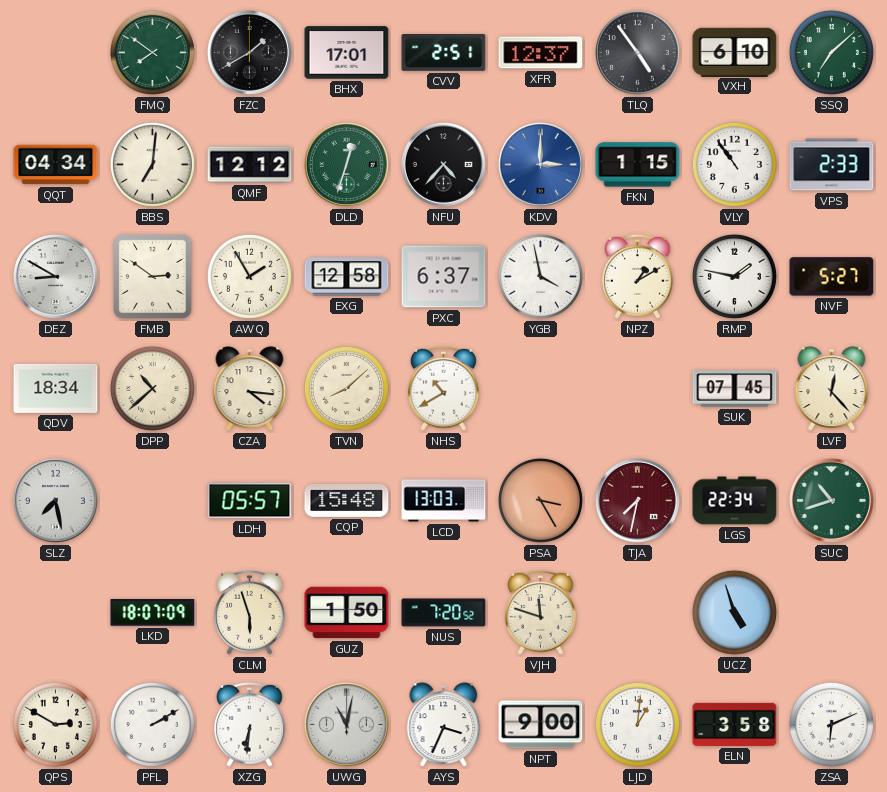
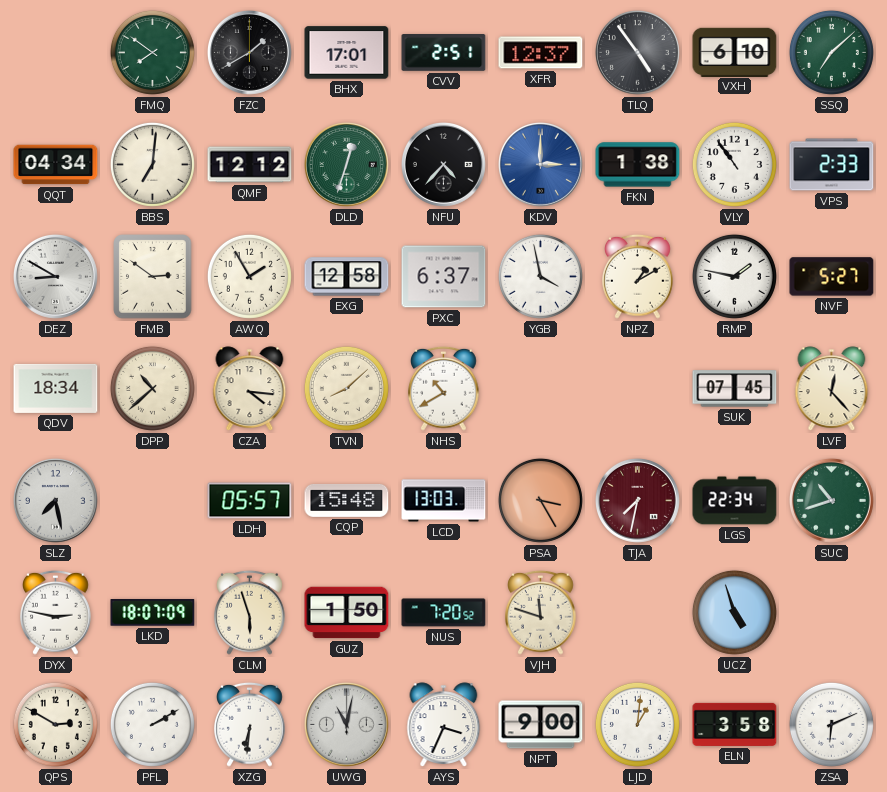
FKN: 1:15 -> 1:38
DYX: none -> 2:47
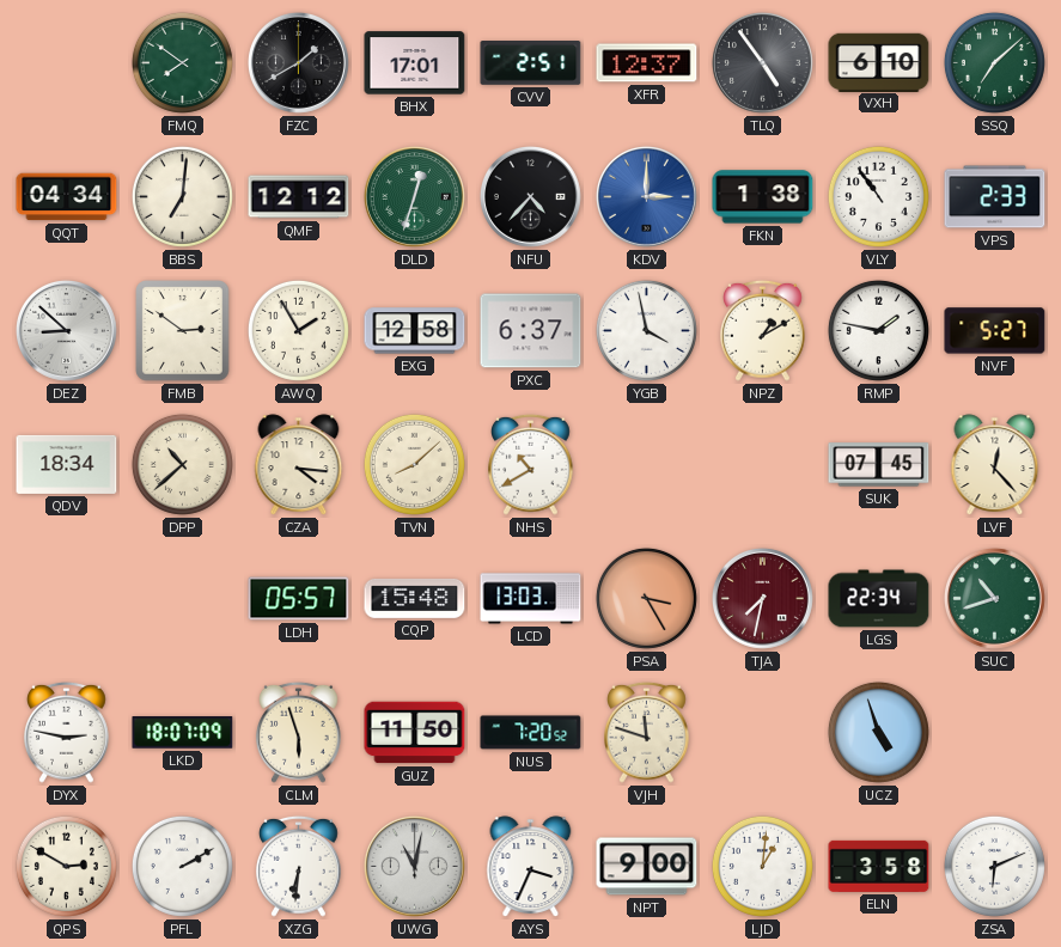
DEZ: 8:50 -> 8:52
SLZ: 7:28 -> none
GUZ: 1:50 -> 11:50
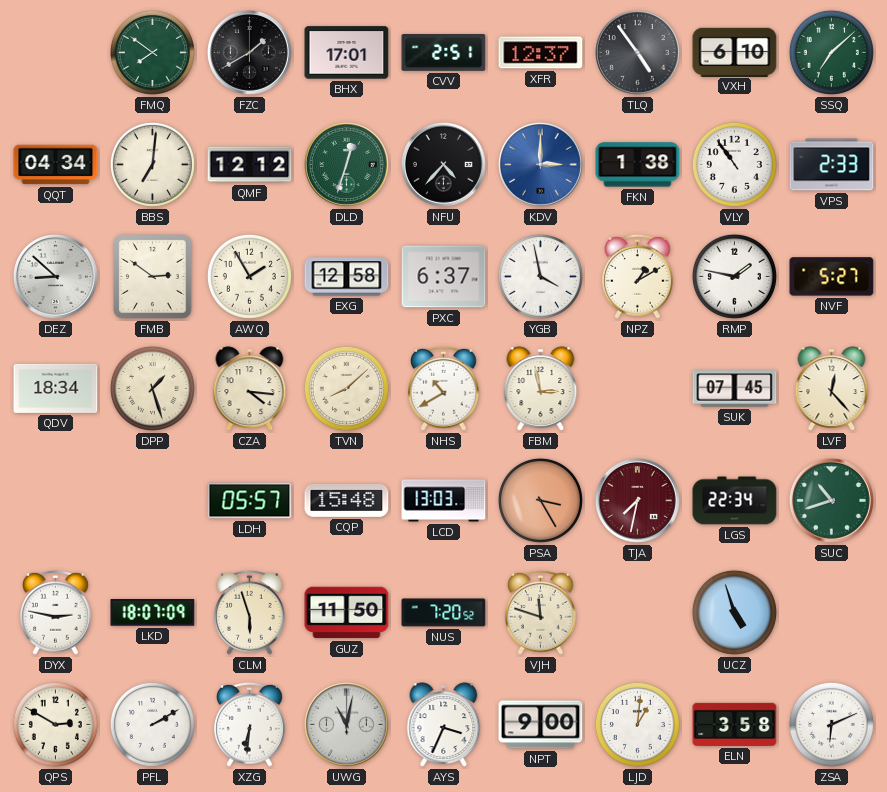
DPP: 10:38 -> 1:27
FBM: none -> 2:58
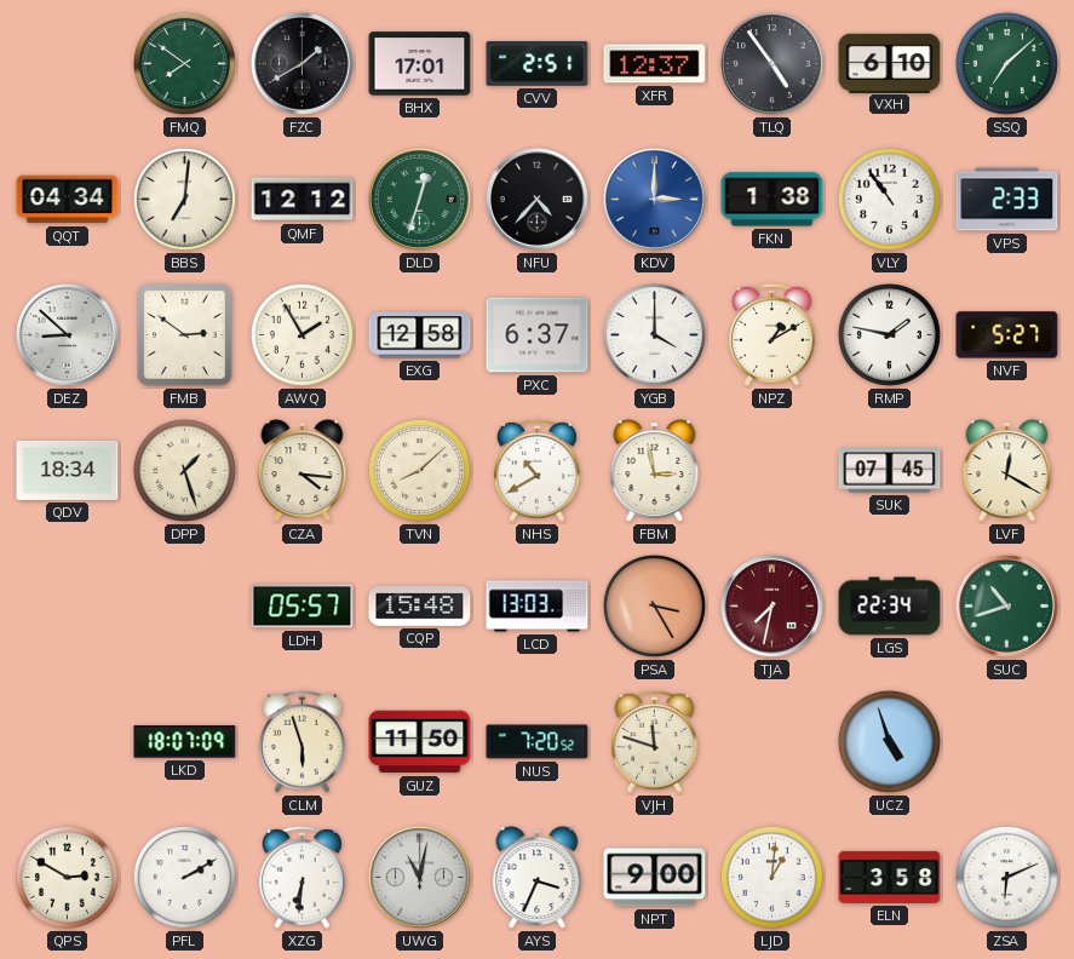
YGB: 3:58 -> 4:00
LVF: 12:23 -> 12:20
DYX: 2:47 -> none
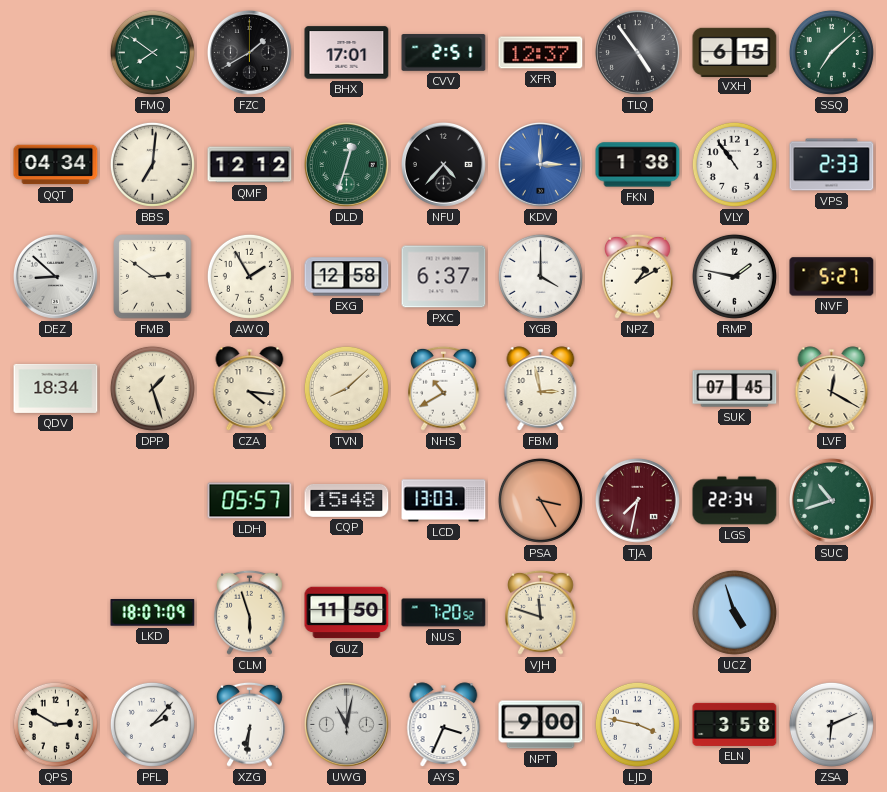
VXH: 6:10 -> 6:15
PFL: 2:10 -> 2:07
LJD: 1:01 -> 3:47
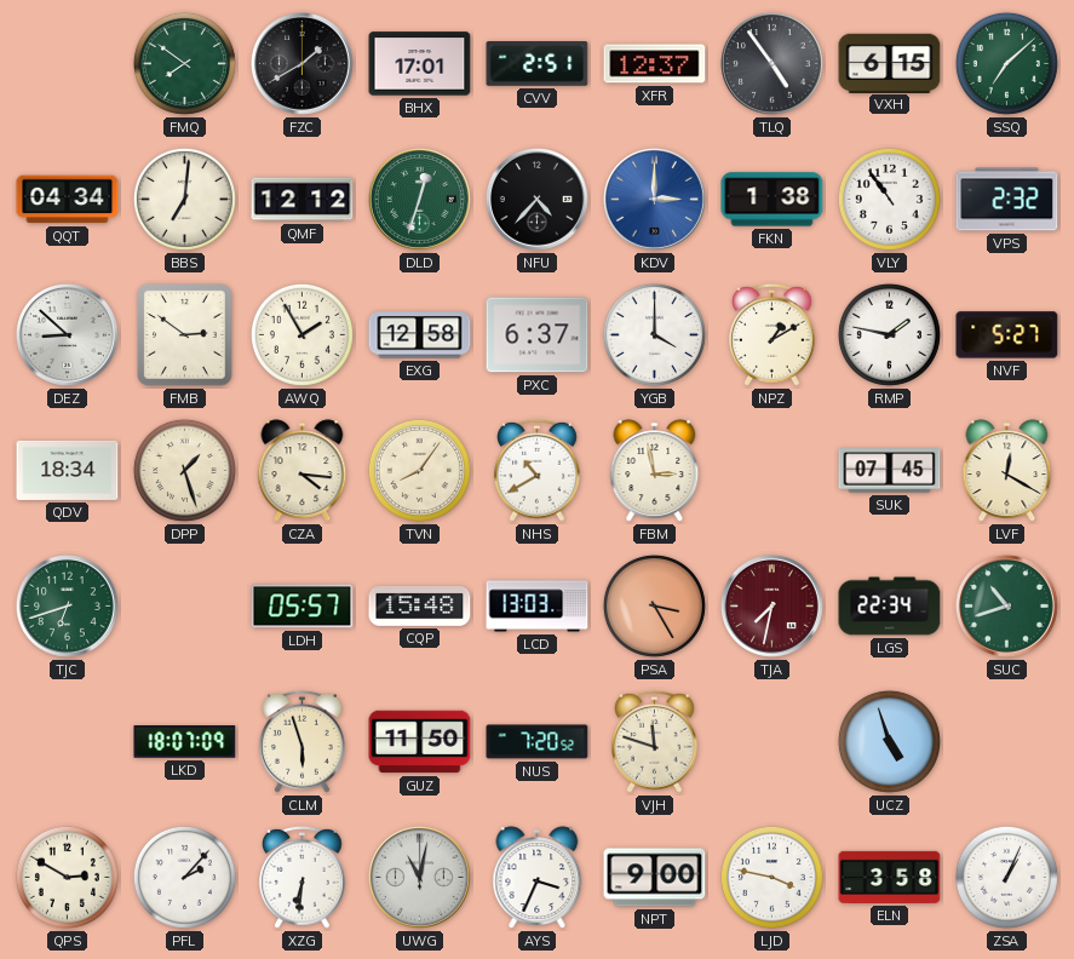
VPS: 2:33 -> 2:32
TVN: 8:08 -> 8:06
TJC: none -> 6:42
ZSA: 6:11 -> 1:04
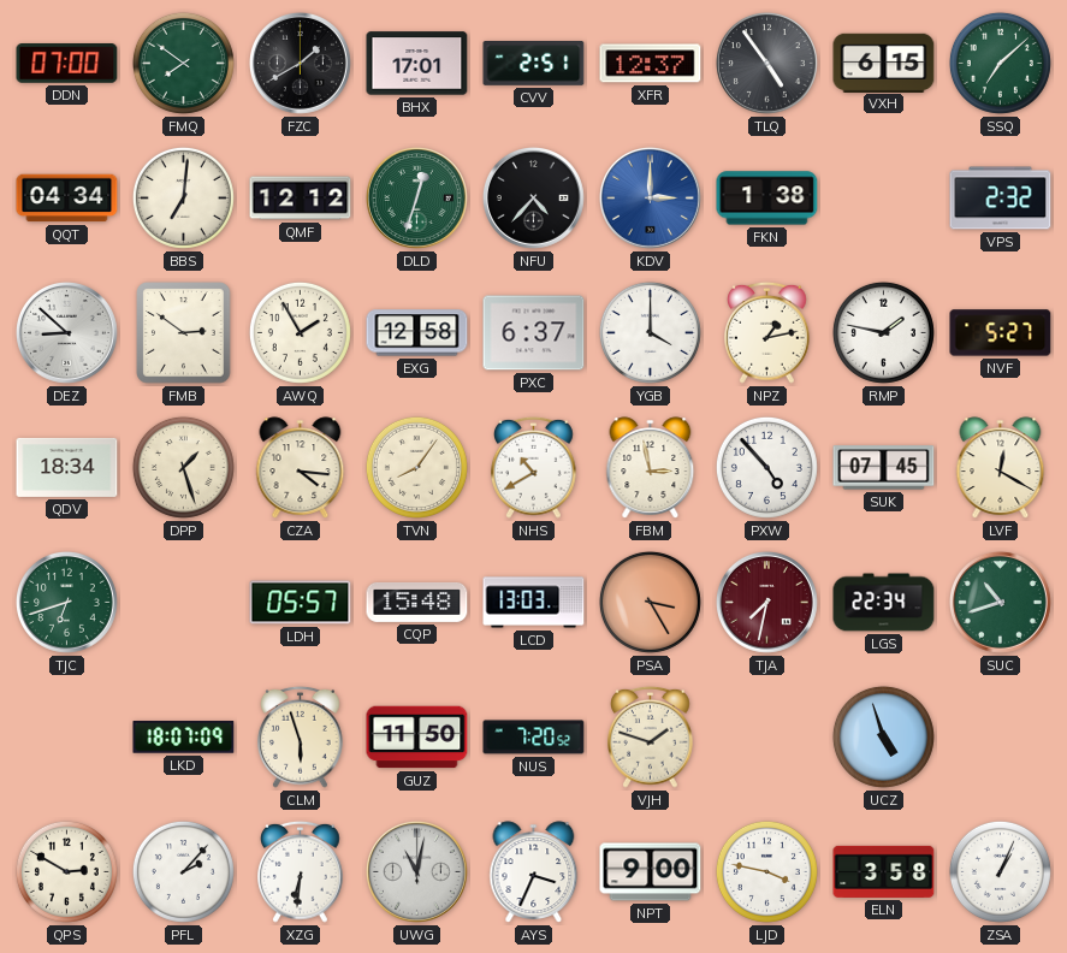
DDN: none -> 07:00
VLY: 10:54 -> none
NPZ: 1:10 -> 1:13
PXW: none -> 4:53
VJH: 11:48 -> 1:48
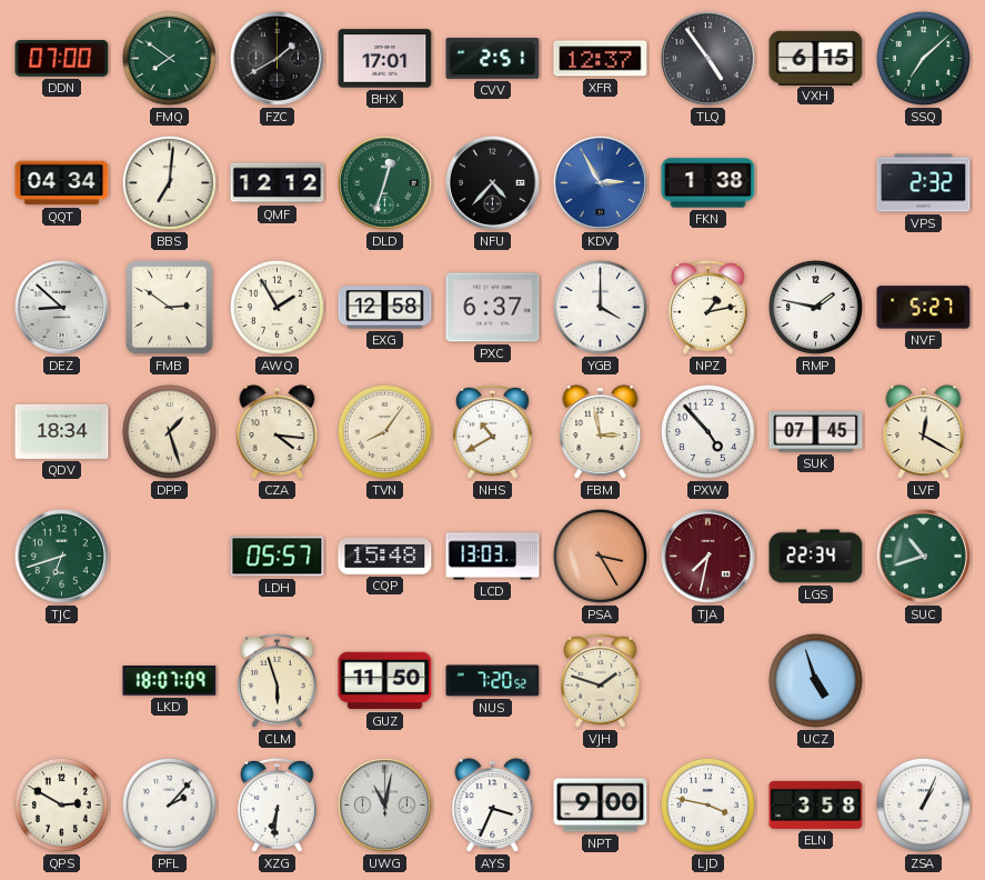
KDV: 3:00 -> 2:55
